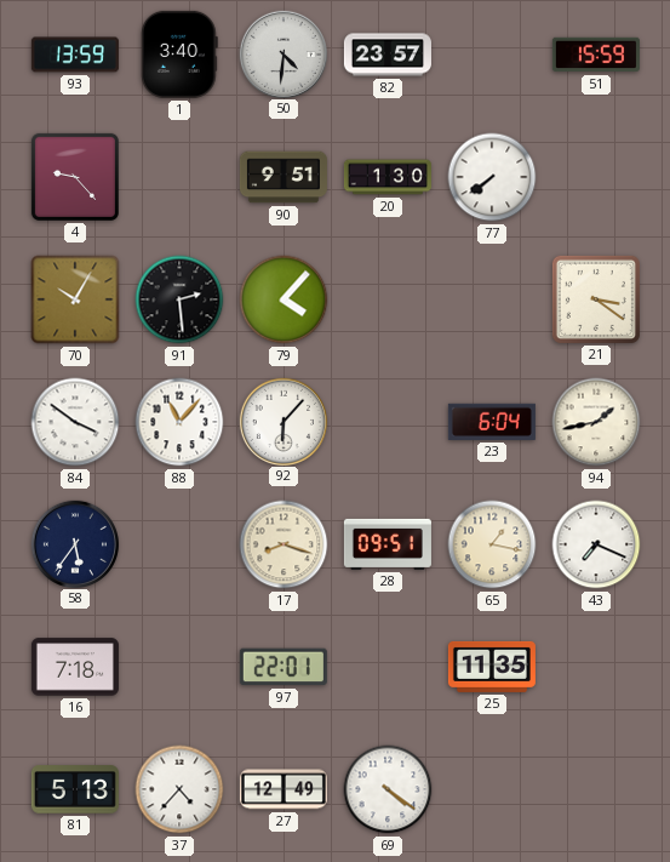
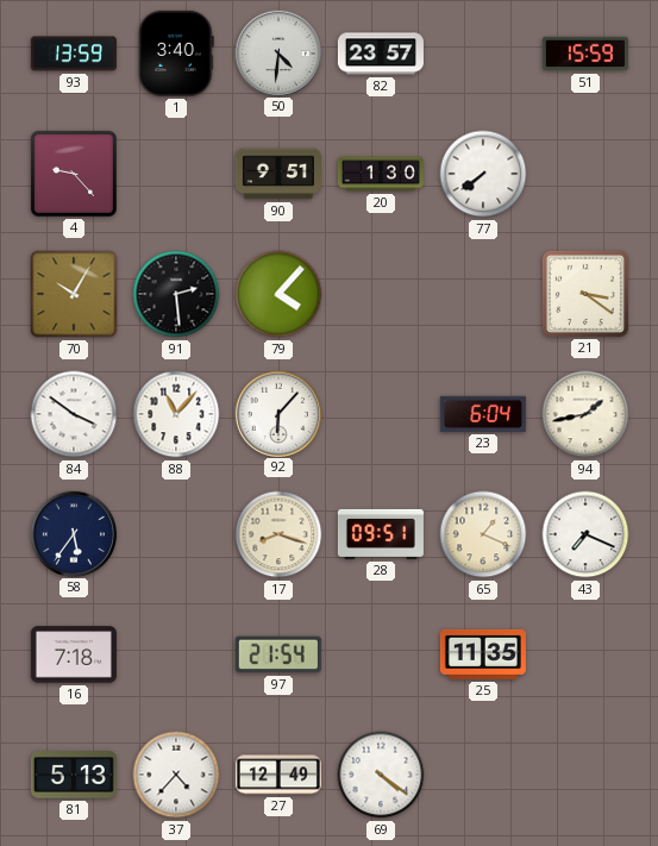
65: 1:17 -> 1:19
97: 22:01 -> 21:54
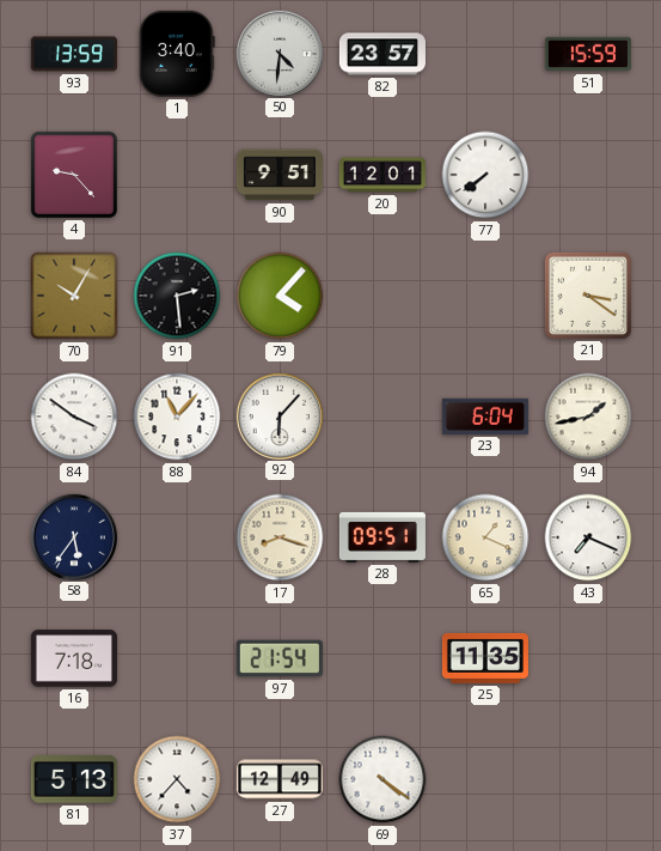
20: 1:30 -> 12:01
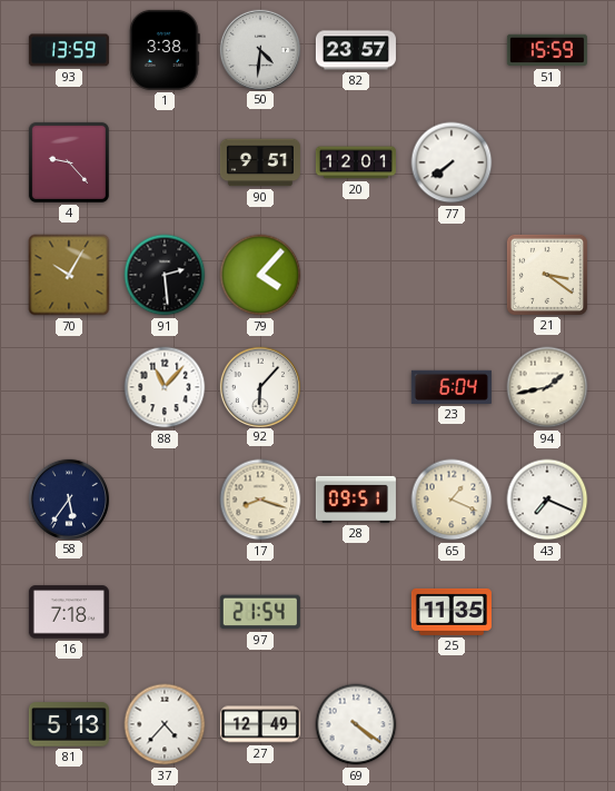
1: 3:40 -> 3:38
84: 3:51 -> none
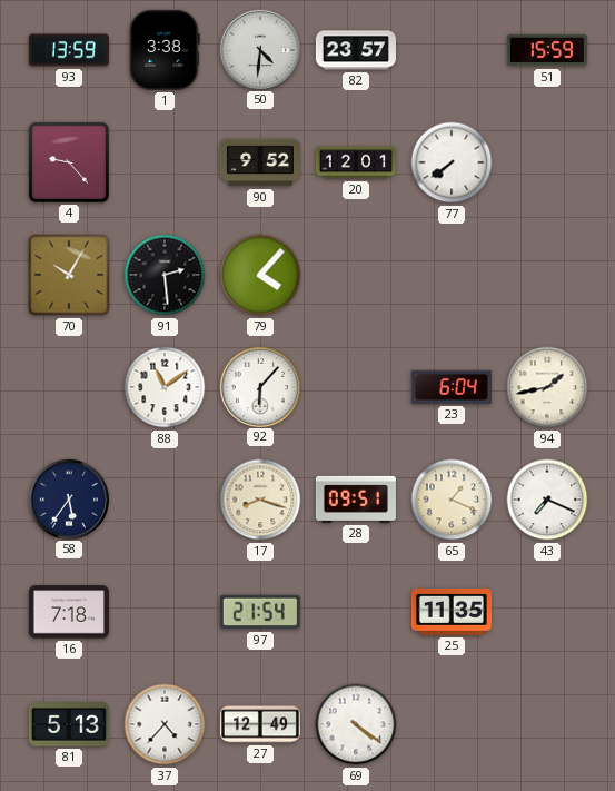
90: 9:51 -> 9:52
21: 3:21 -> none
88: 11:07 -> 11:09
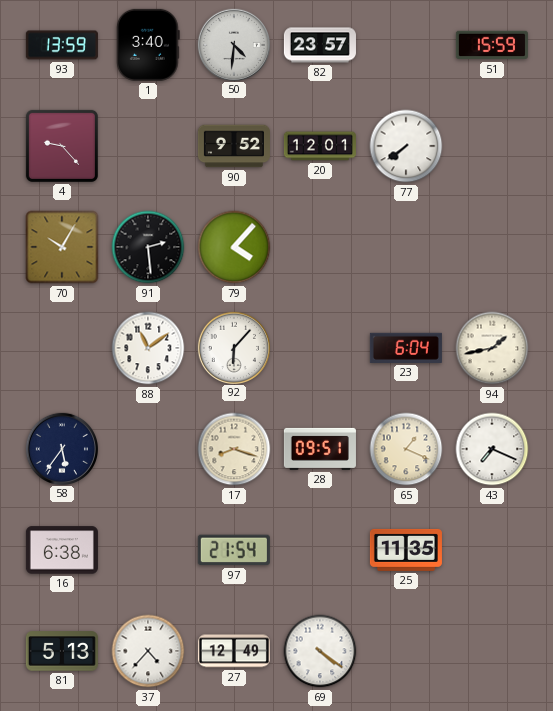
1: 3:38 -> 3:40
16: 7:18 -> 6:38
